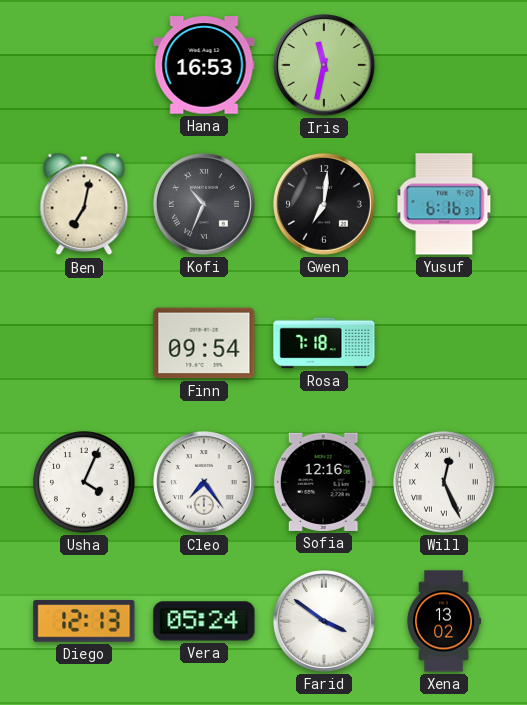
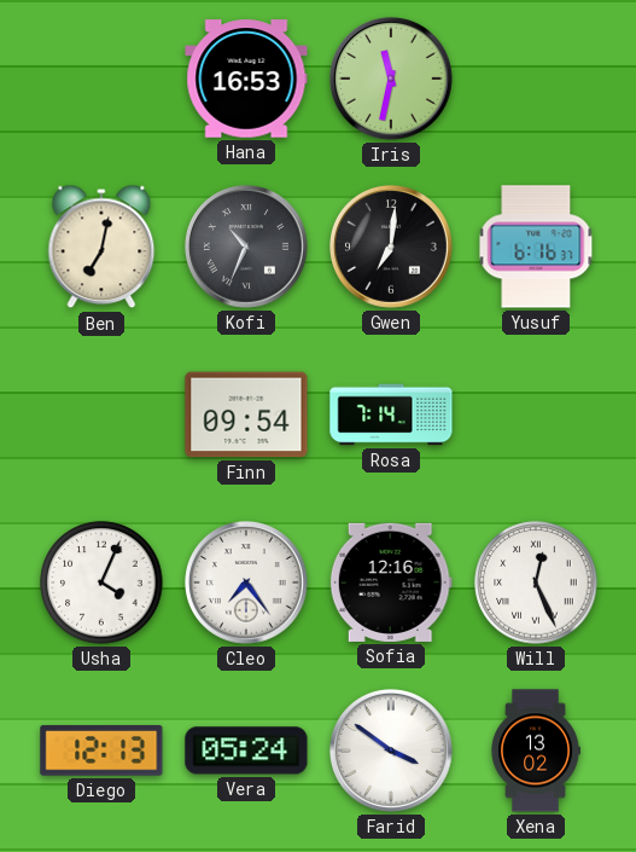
Rosa: 7:18 -> 7:14
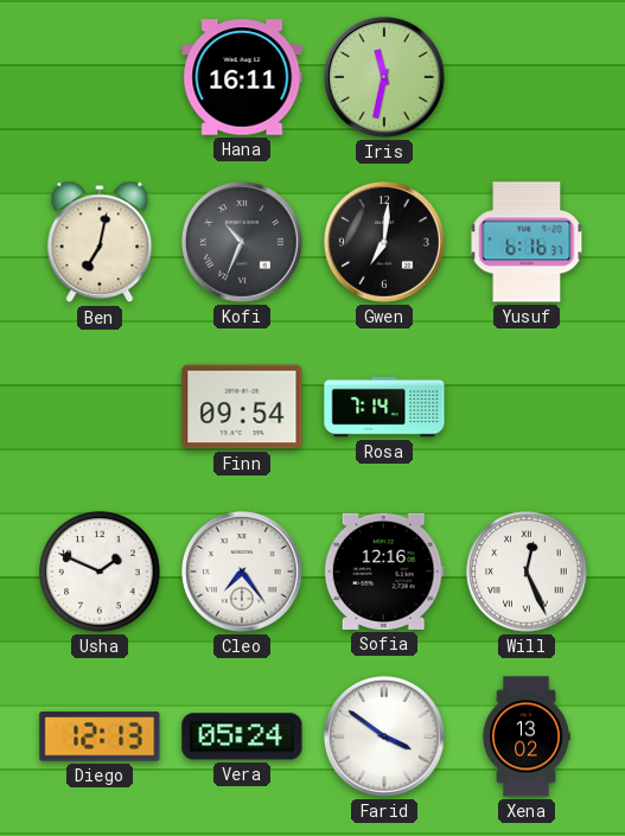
Hana: 16:53 -> 16:11
Usha: 4:04 -> 1:49
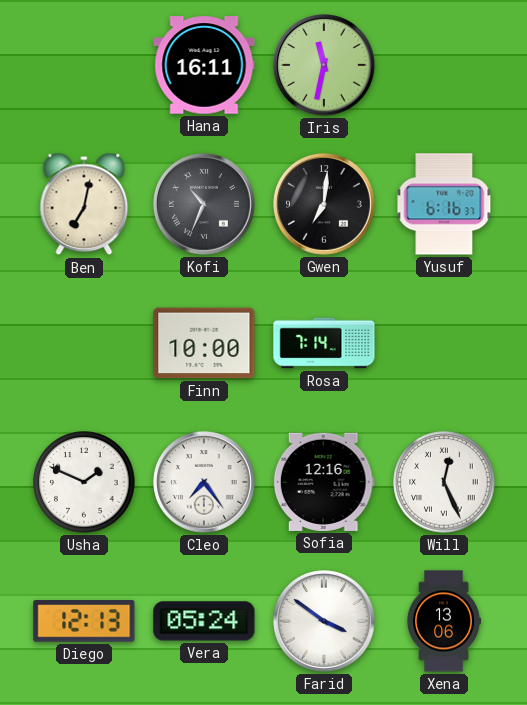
Finn: 09:54 -> 10:00
Xena: 13:02 -> 13:06
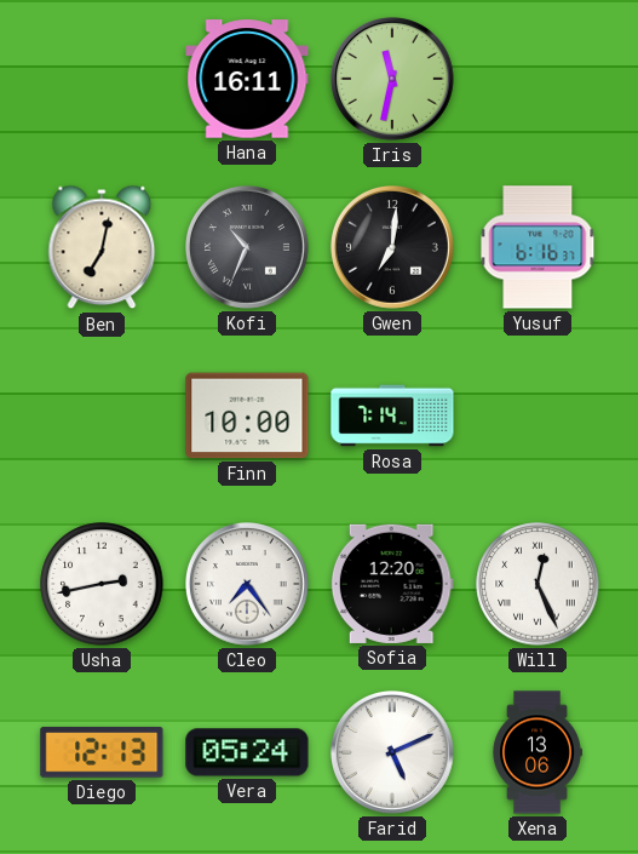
Usha: 1:49 -> 2:43
Sofia: 12:16 -> 12:20
Farid: 3:51 -> 5:11
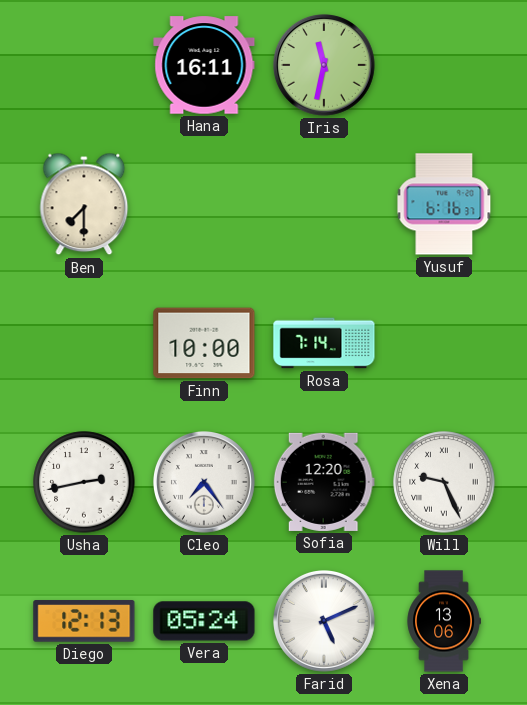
Ben: 7:02 -> 7:30
Kofi: 10:34 -> none
Gwen: 7:01 -> none
Will: 12:26 -> 9:26
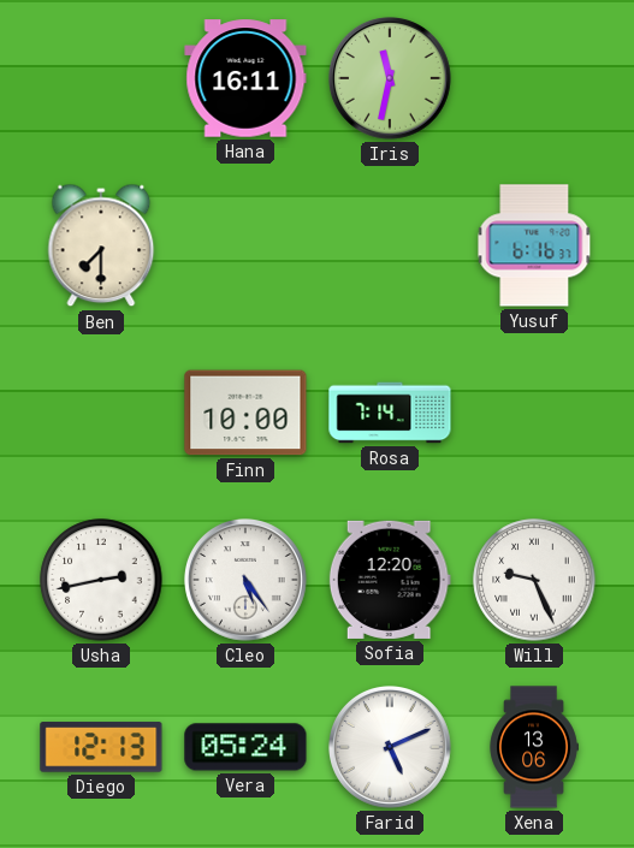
Cleo: 7:24 -> 5:24
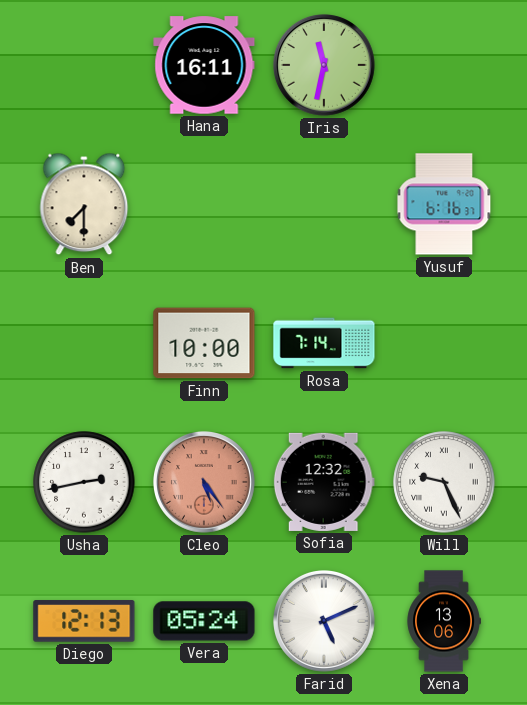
Cleo dial: white -> salmon
Sofia: 12:20 -> 12:32
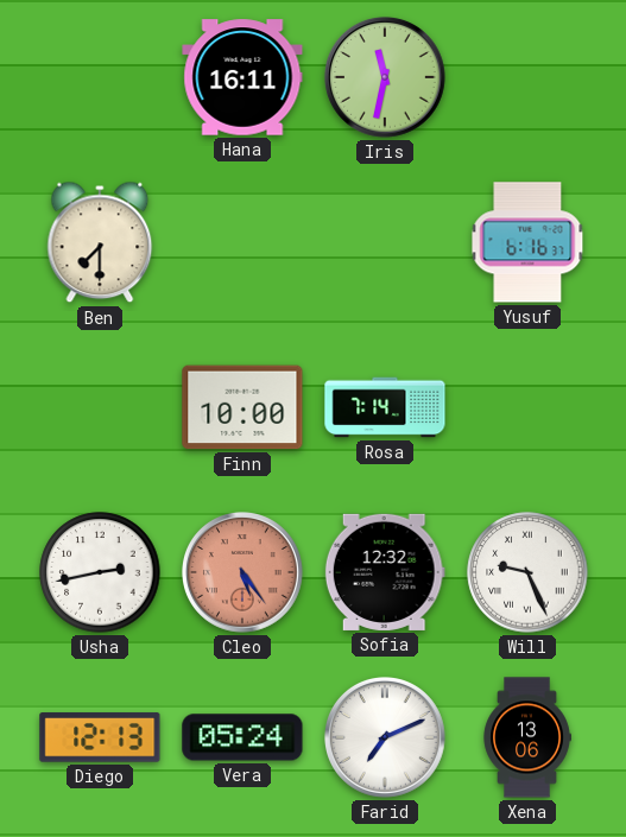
Farid: 5:11 -> 7:11
